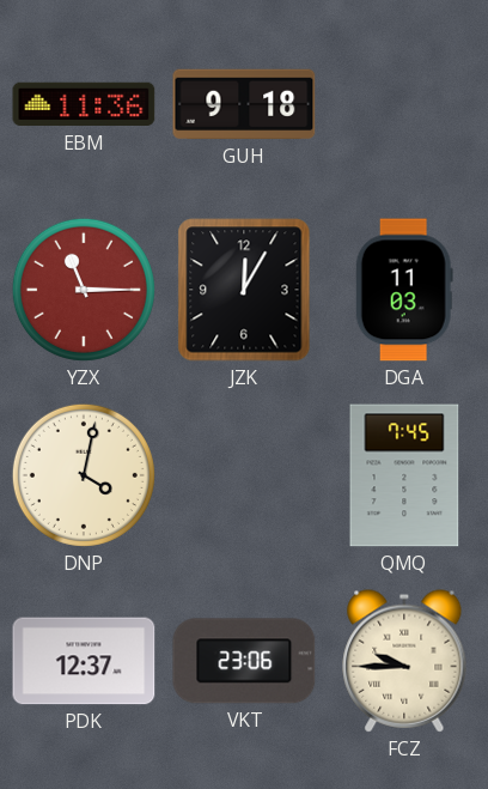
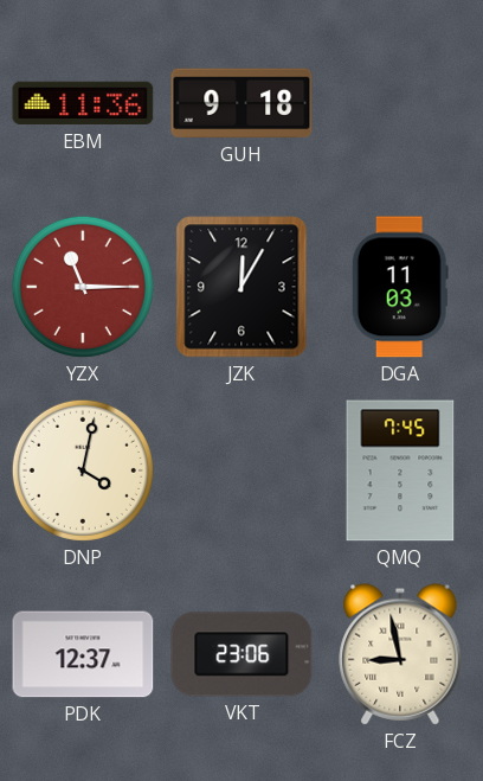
FCZ: 9:45 -> 8:58
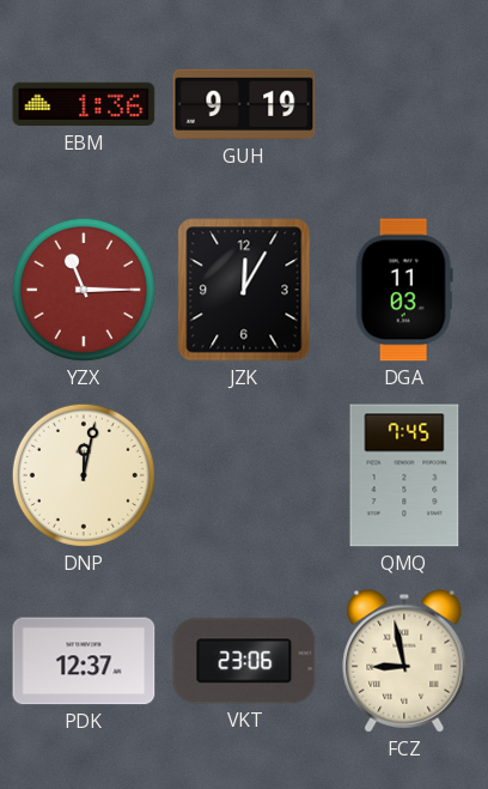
EBM: 11:36 -> 1:36
GUH: 9:18 -> 9:19
DNP: 4:02 -> 12:02
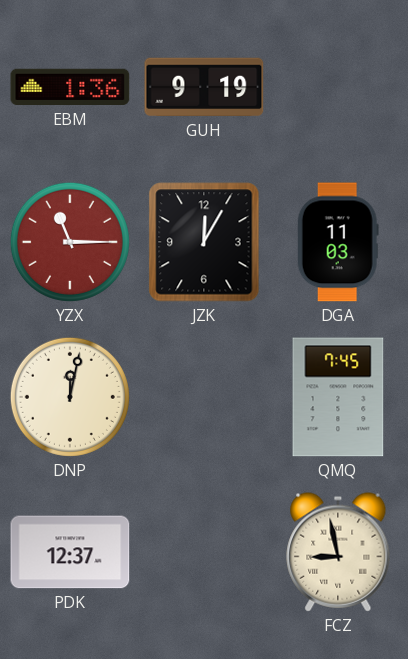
VKT: 23:06 -> none
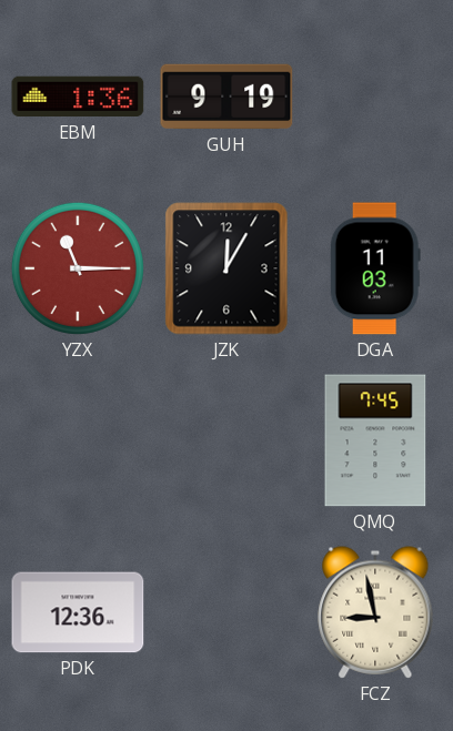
DNP: 12:02 -> none
PDK: 12:37 -> 12:36
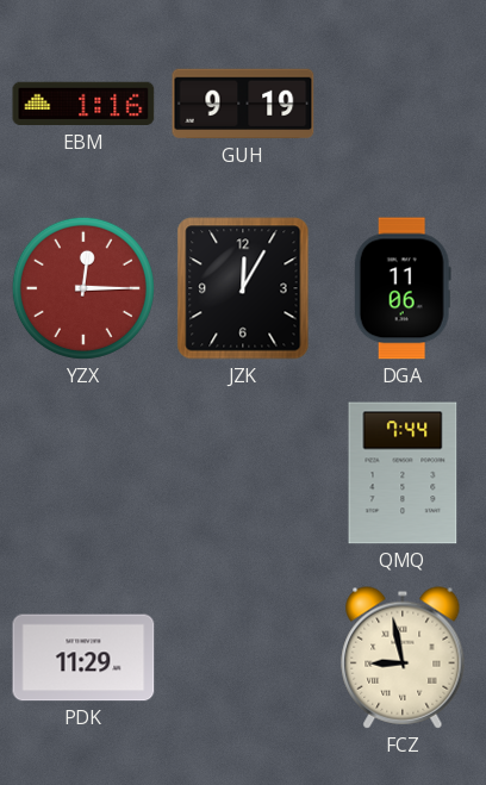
EBM: 1:36 -> 1:16
YZX: 11:15 -> 12:15
DGA: 11:03 -> 11:06
QMQ: 7:45 -> 7:44
PDK: 12:36 -> 11:29
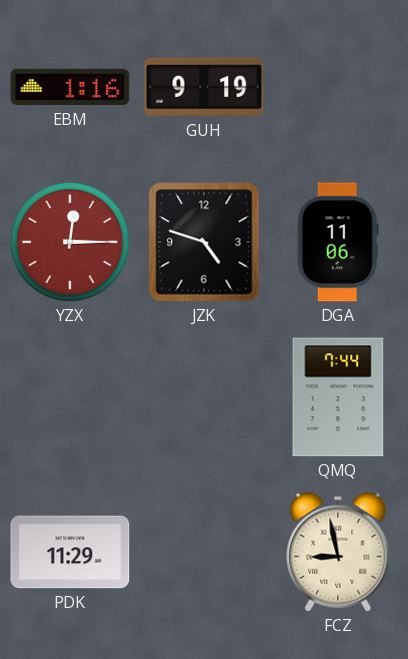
JZK: 12:05 -> 4:48
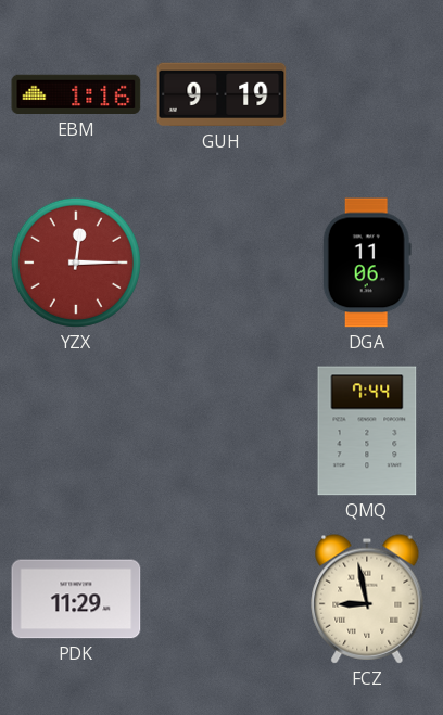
JZK: 4:48 -> none
